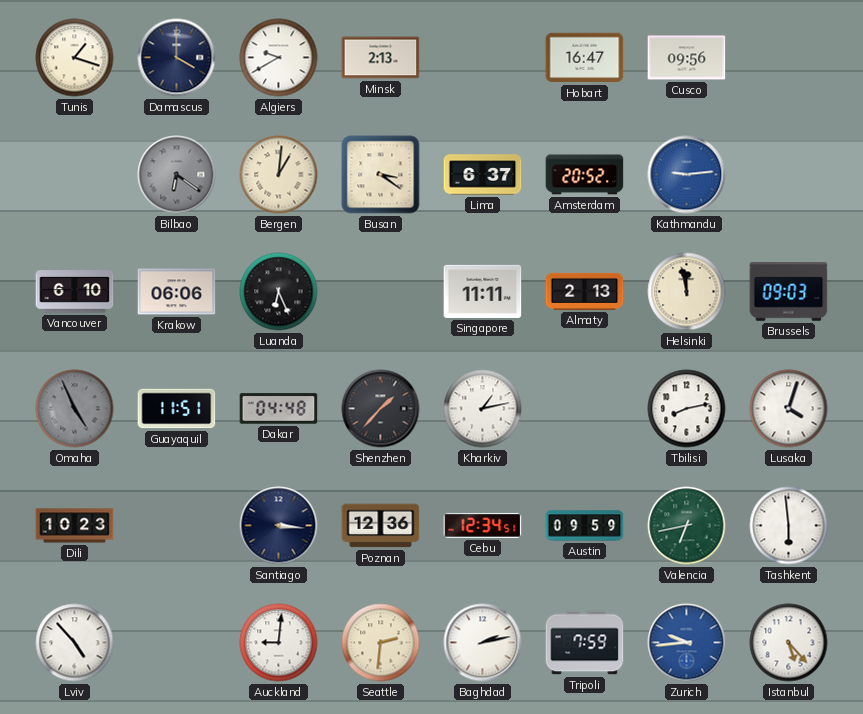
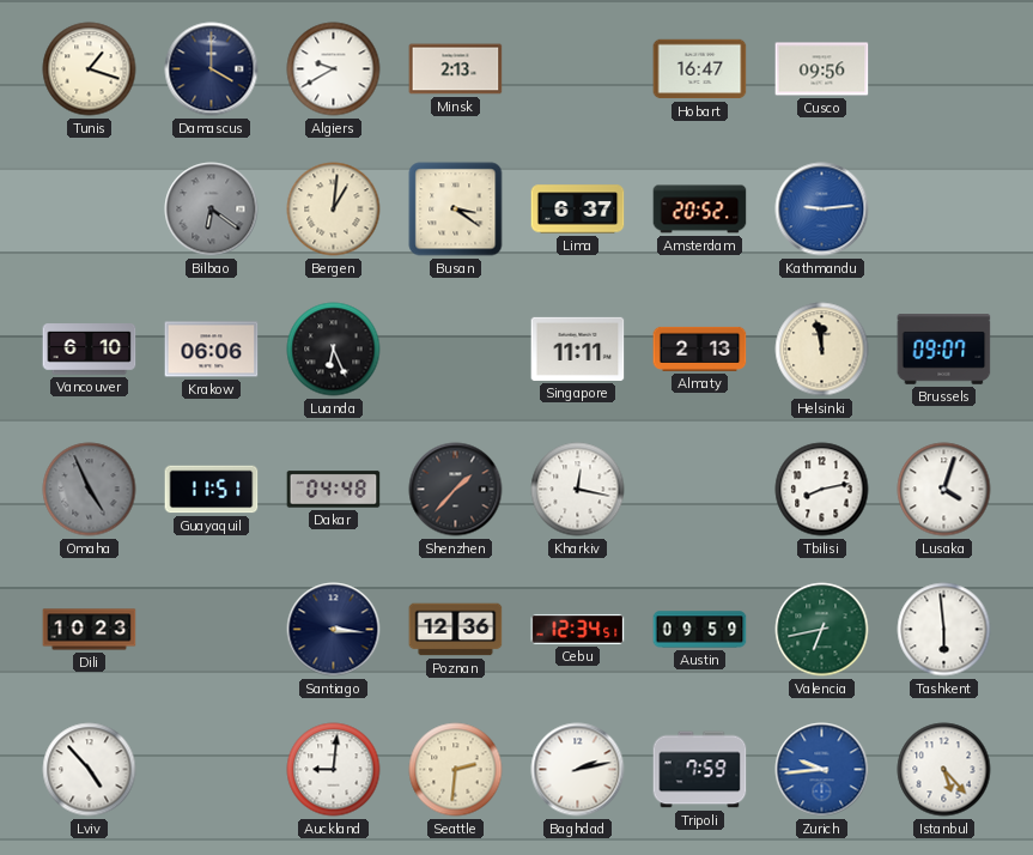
Brussels: 09:03 -> 09:07
Kharkiv: 1:13 -> 12:17
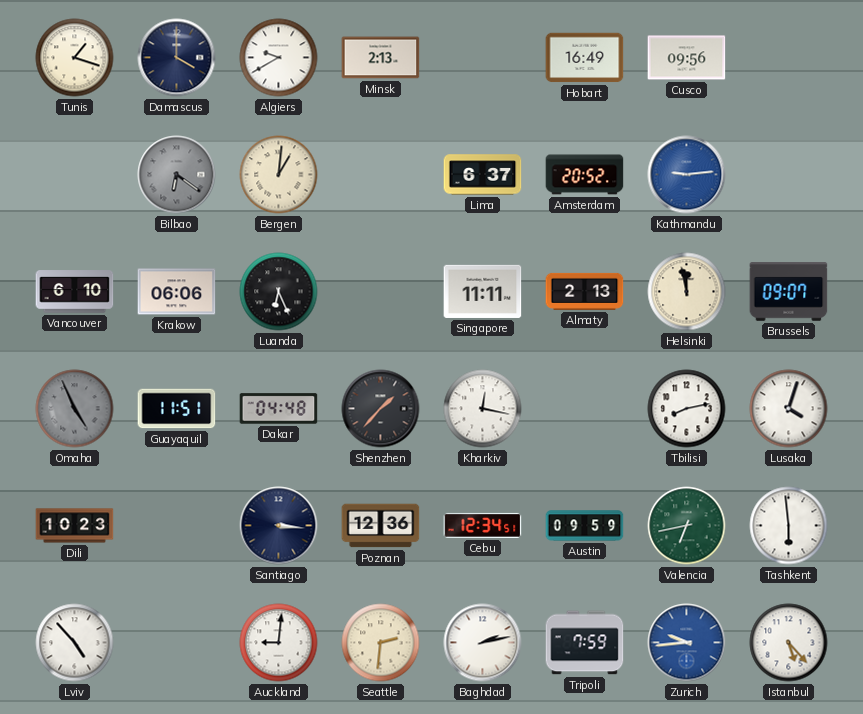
Hobart: 16:47 -> 16:49
Busan: 3:21 -> none
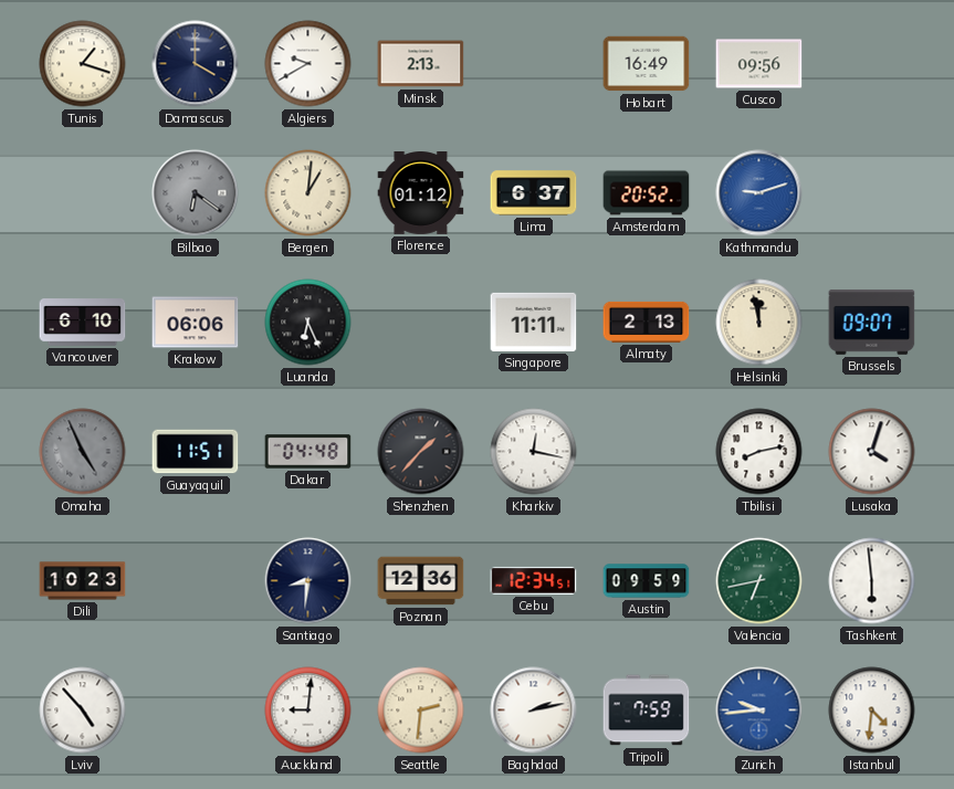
Florence: none -> 01:12
Kathmandu: 9:14 -> 9:12
Santiago: 3:16 -> 8:31
Istanbul: 5:23 -> 4:31
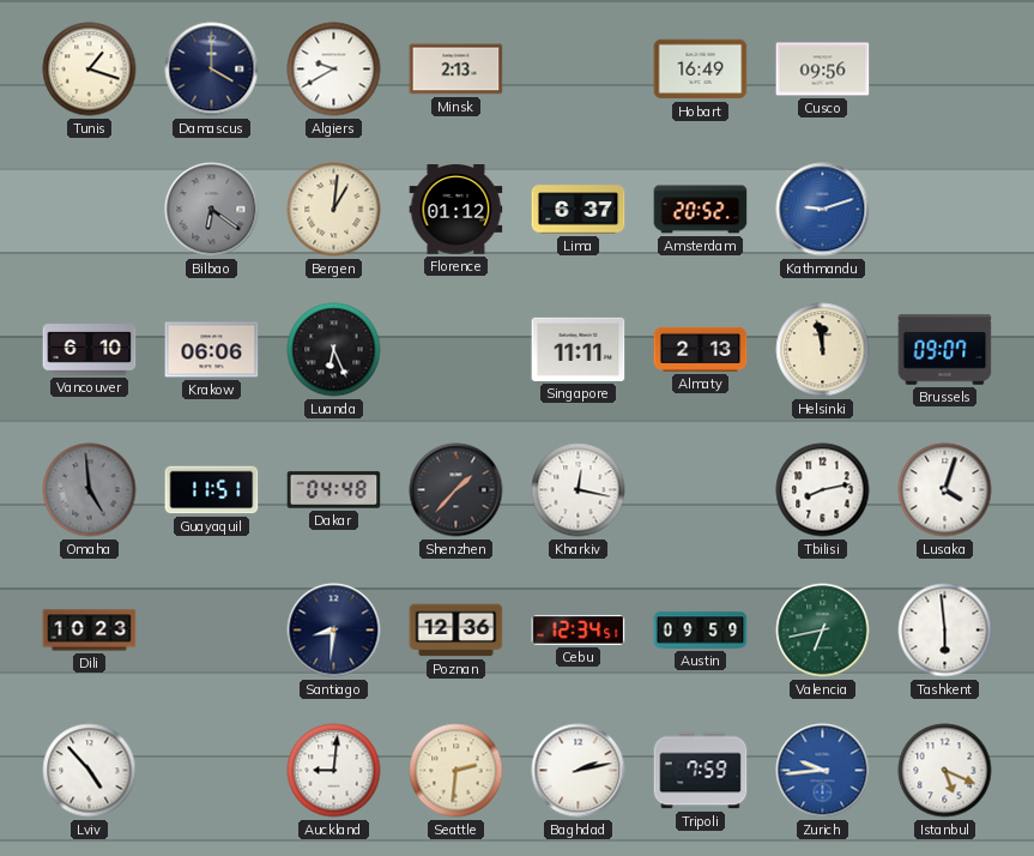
Omaha: 4:56 -> 4:59
Istanbul: 4:31 -> 5:19
